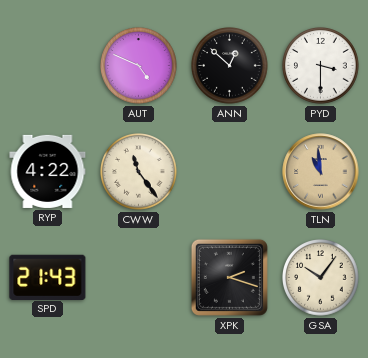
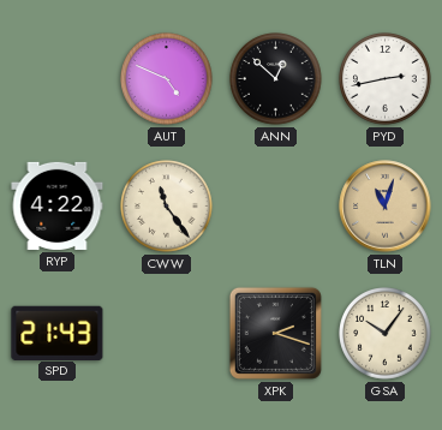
PYD: 3:30 -> 2:43
TLN: 10:59 -> 11:03
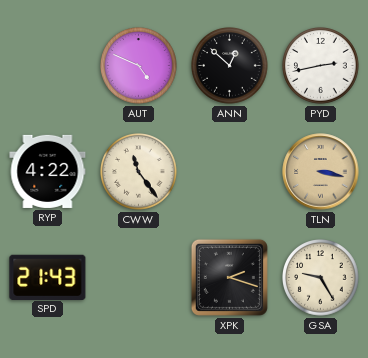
TLN: 11:03 -> 3:17
GSA: 10:06 -> 9:25
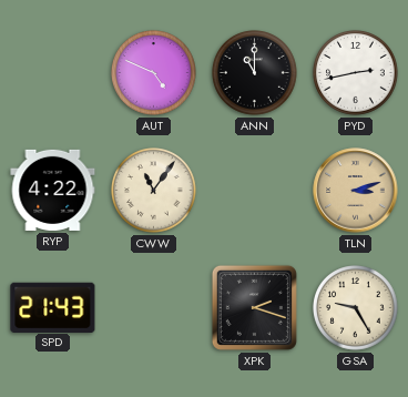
ANN: 12:52 -> 11:00
CWW: 11:24 -> 11:06
TLN: 3:17 -> 3:12
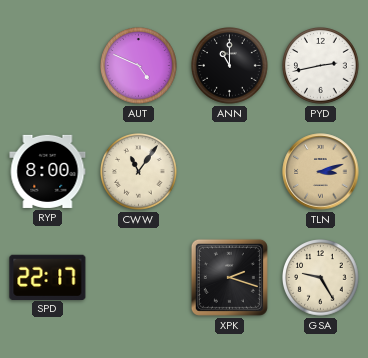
RYP: 4:22 -> 8:00
SPD: 21:43 -> 22:17
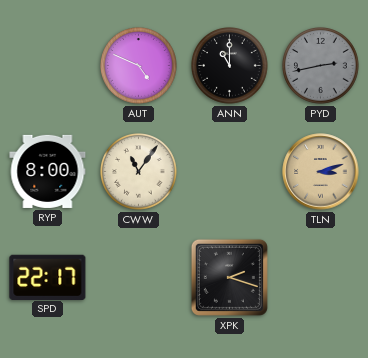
PYD dial: white -> grey
GSA: 9:25 -> none
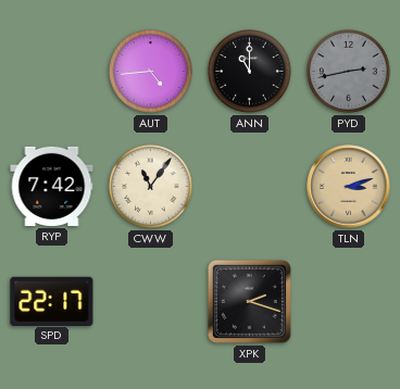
AUT: 4:49 -> 4:44
RYP: 8:00 -> 7:42
